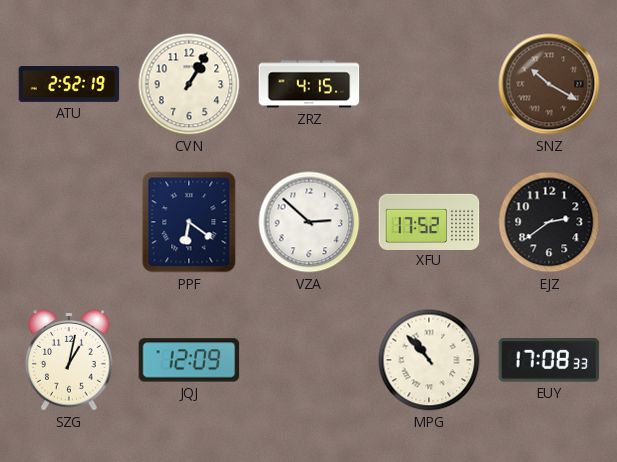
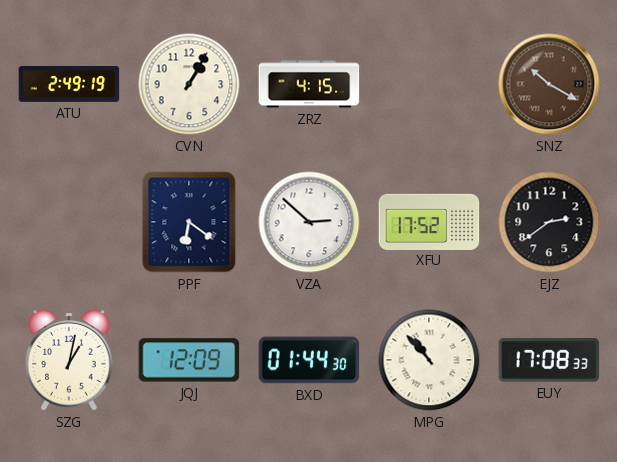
ATU: 2:52 -> 2:49
BXD: none -> 01:44
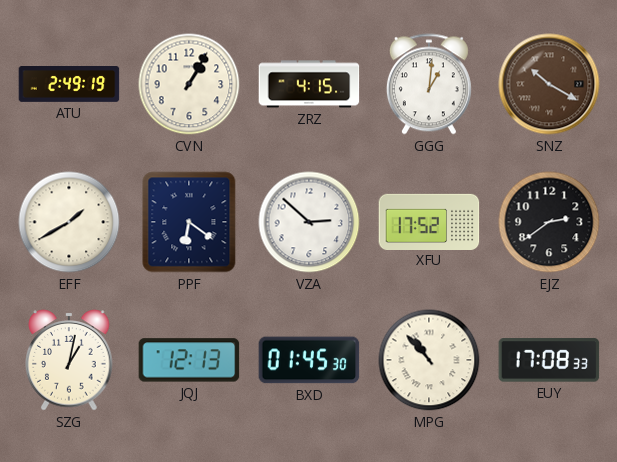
GGG: none -> 1:01
EFF: none -> 1:40
JQJ: 12:09 -> 12:13
BXD: 01:44 -> 01:45
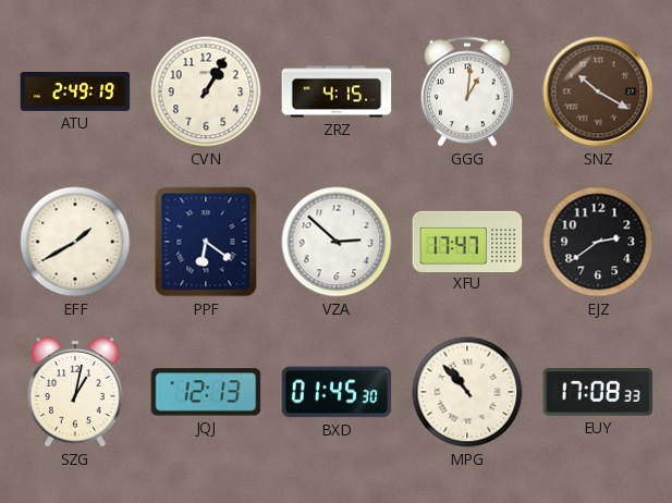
XFU: 17:52 -> 17:47
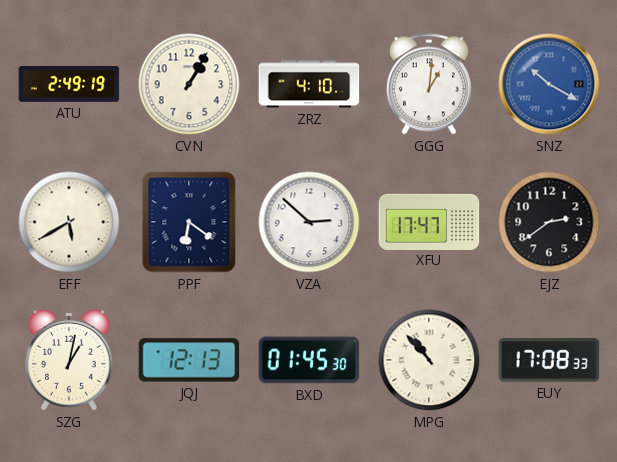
ZRZ: 4:15 -> 4:10
SNZ dial: brown -> blue
EFF: 1:40 -> 5:40
